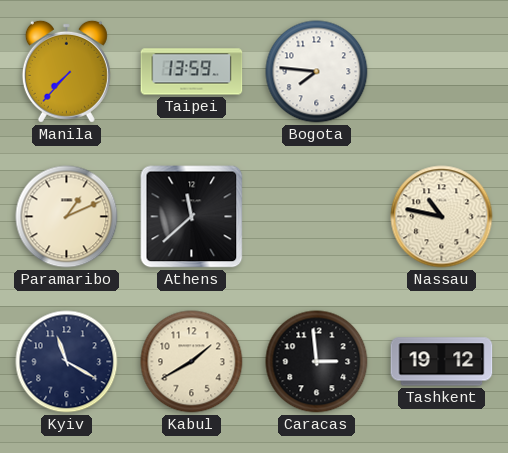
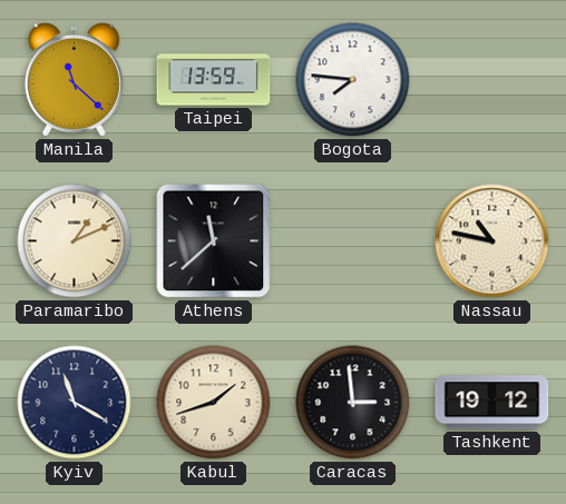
Manila: 7:37 -> 11:22
Kabul: 1:40 -> 1:42
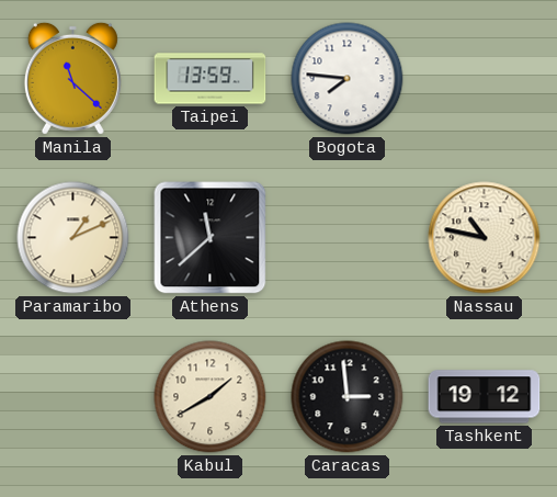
Kyiv: 11:20 -> none
Kabul: 1:42 -> 1:40
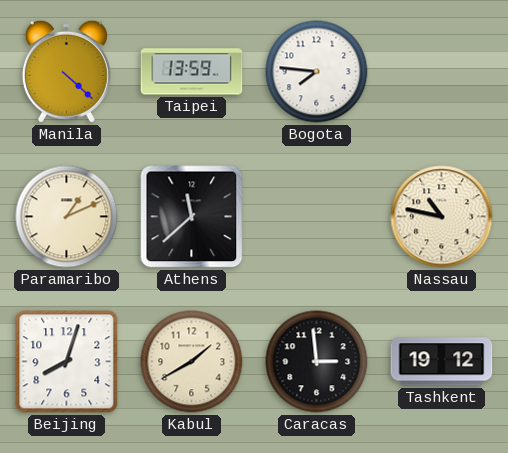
Manila: 11:22 -> 4:22
Beijing: none -> 8:03
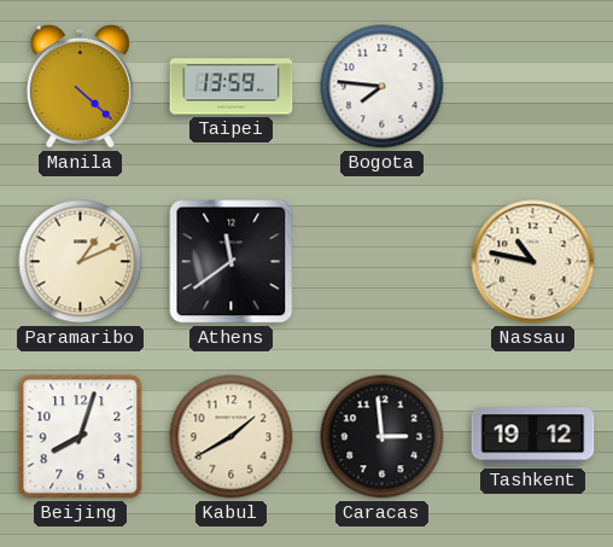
Athens: 11:38 -> 11:39
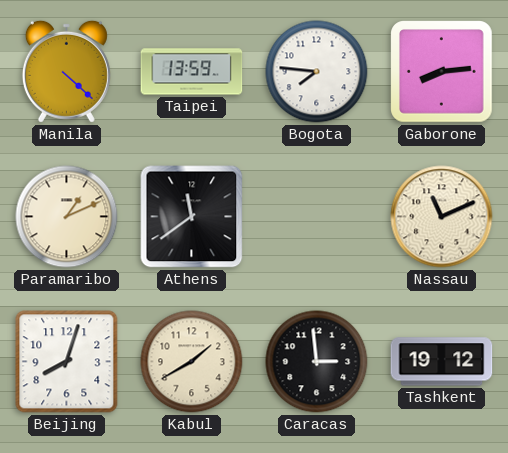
Gaborone: none -> 8:14
Nassau: 10:47 -> 11:11
